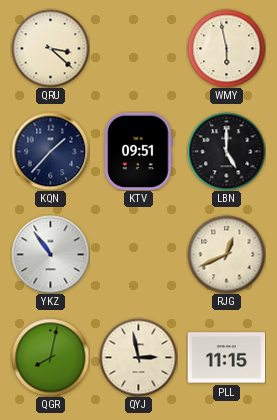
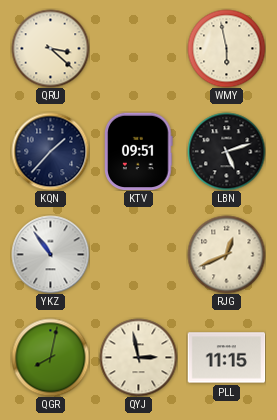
LBN: 5:00 -> 5:12
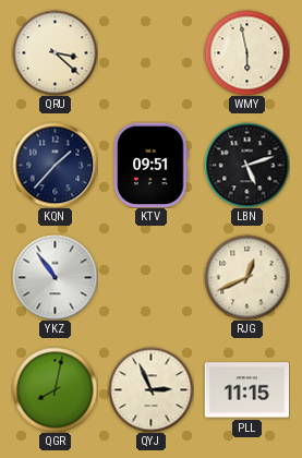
QYJ: 2:58 -> 2:56
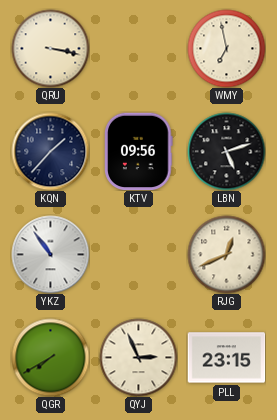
QRU: 3:22 -> 3:17
WMY: 5:58 -> 6:58
KTV: 09:51 -> 09:56
QGR: 8:02 -> 7:40
PLL: 11:15 -> 23:15
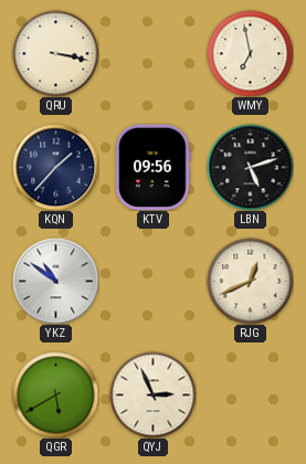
YKZ: 10:54 -> 10:51
QGR: 7:40 -> 5:40
PLL: 23:15 -> none
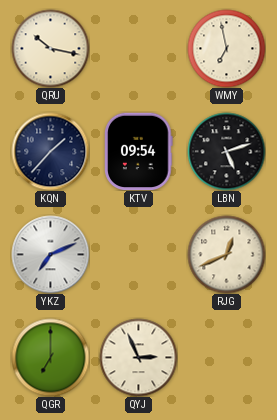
QRU: 3:17 -> 10:17
KTV: 09:56 -> 09:54
YKZ: 10:51 -> 7:11
QGR: 5:40 -> 7:00
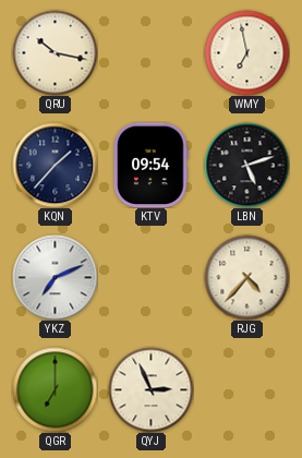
RJG: 12:41 -> 4:37
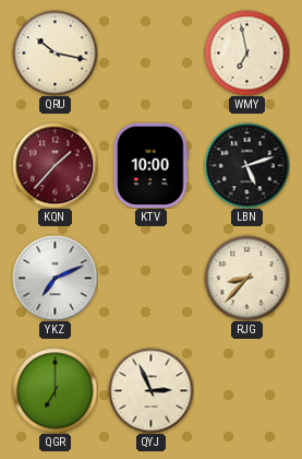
KQN dial: navy -> burgundy
KTV: 09:54 -> 10:00
RJG: 4:37 -> 8:37
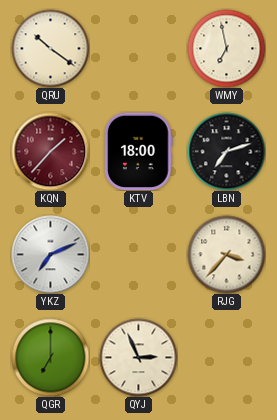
QRU: 10:17 -> 10:21
KTV: 10:00 -> 18:00
LBN: 5:12 -> 7:12
RJG: 8:37 -> 3:37
